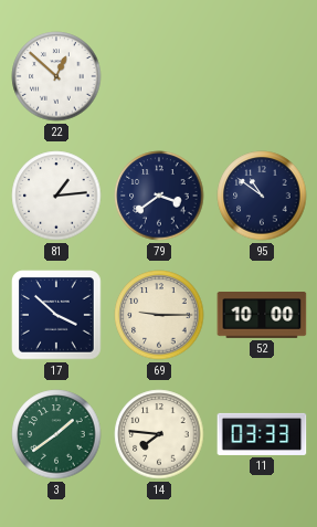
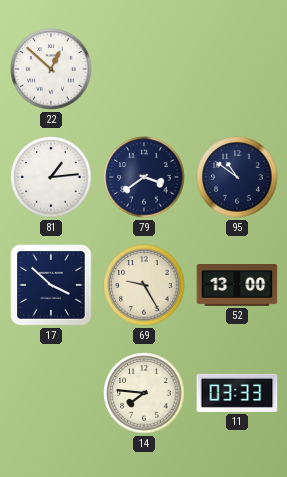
69: 9:15 -> 9:25
52: 10:00 -> 13:00
3: 1:39 -> none
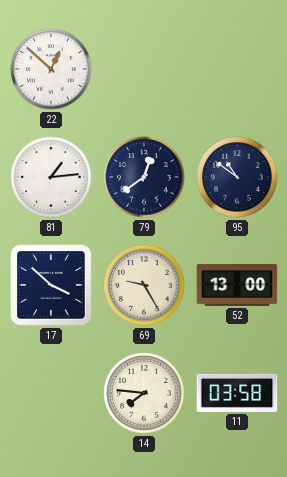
79: 3:39 -> 12:39
11: 03:33 -> 03:58
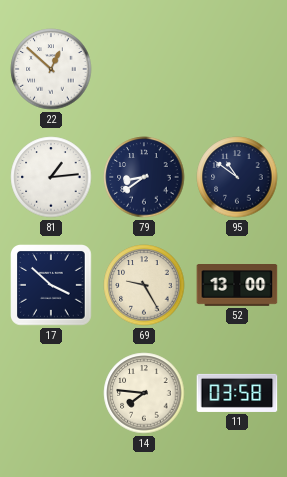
79: 12:39 -> 8:39
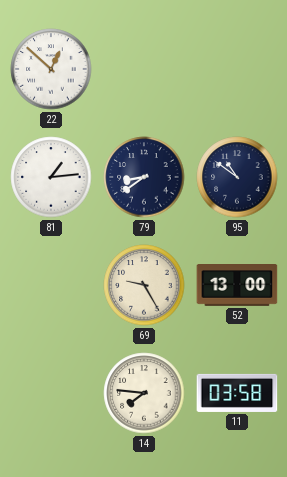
17: 3:52 -> none
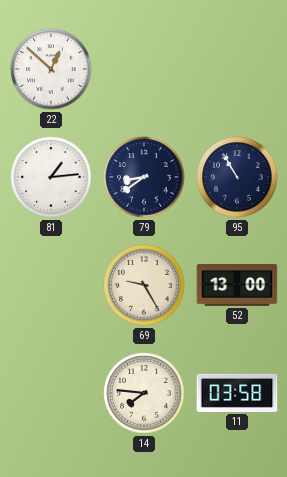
95: 10:51 -> 10:55
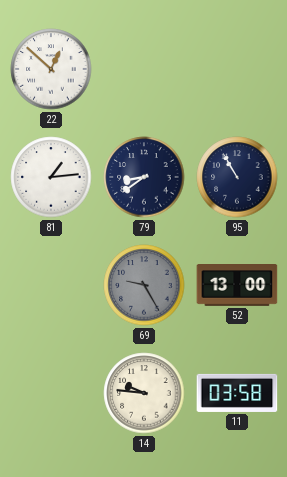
69 dial: cream -> grey
14: 7:46 -> 9:46
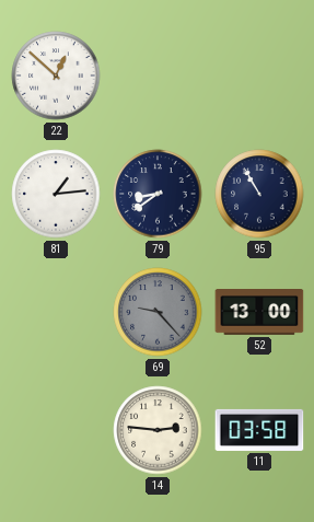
69: 9:25 -> 9:23
14: 9:46 -> 2:46
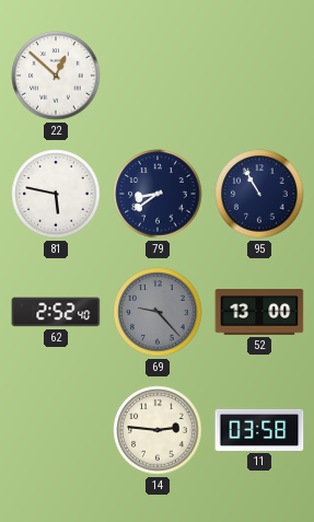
81: 1:14 -> 5:47
62: none -> 2:52
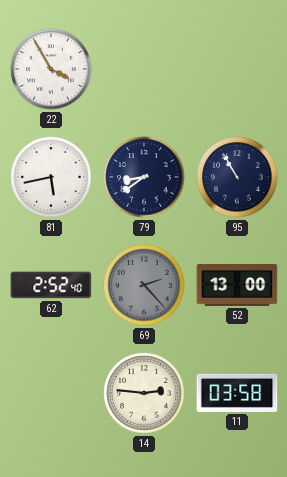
22: 12:52 -> 3:55
81: 5:47 -> 5:43
69: 9:23 -> 2:23
